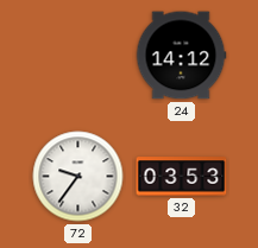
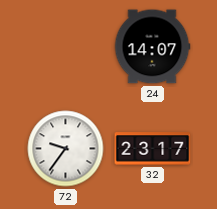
24: 14:12 -> 14:07
32: 03:53 -> 23:17
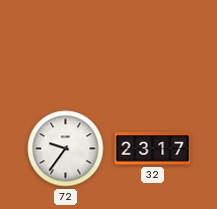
24: 14:07 -> none
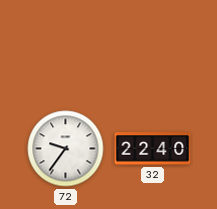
32: 23:17 -> 22:40
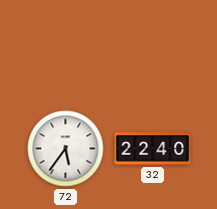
72: 9:36 -> 5:36
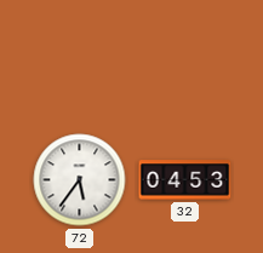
32: 22:40 -> 04:53
